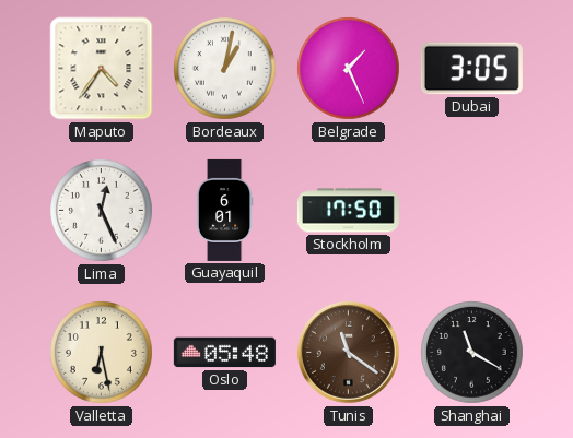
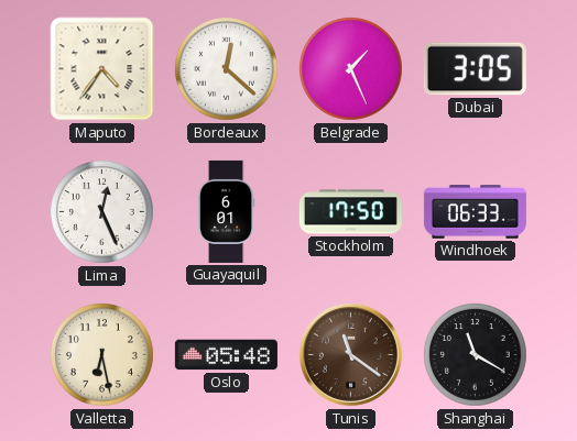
Bordeaux: 1:02 -> 12:22
Windhoek: none -> 06:33
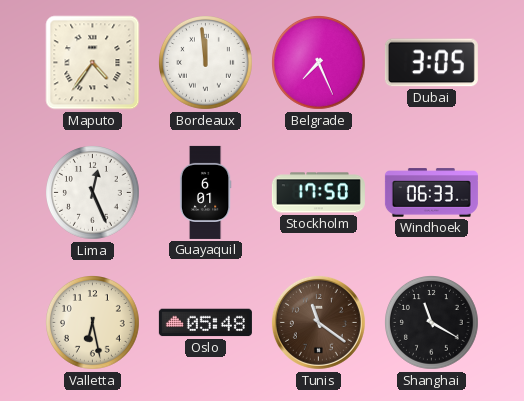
Bordeaux: 12:22 -> 11:59
Belgrade: 1:26 -> 7:26
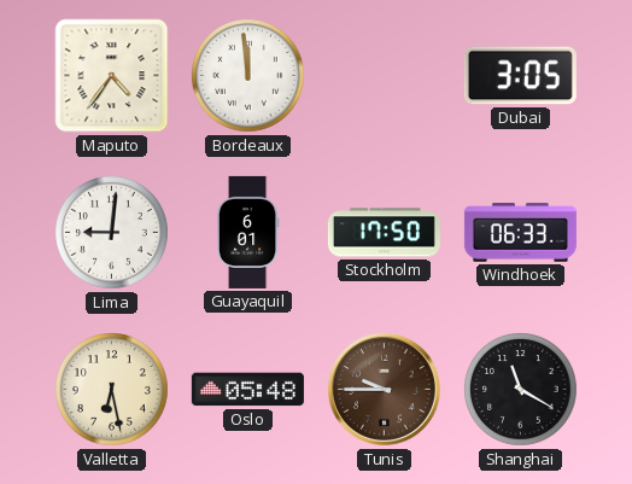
Belgrade: 7:26 -> none
Lima: 12:26 -> 9:01
Tunis: 11:21 -> 9:45
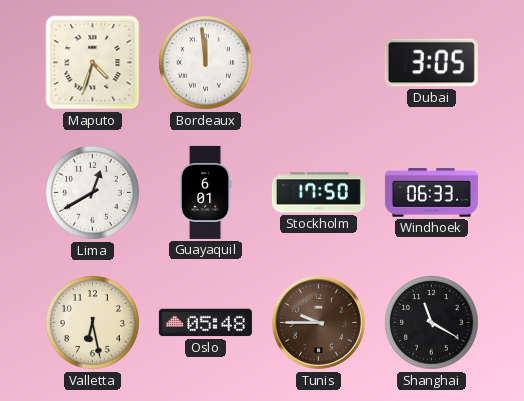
Maputo: 4:36 -> 4:33
Lima: 9:01 -> 12:40
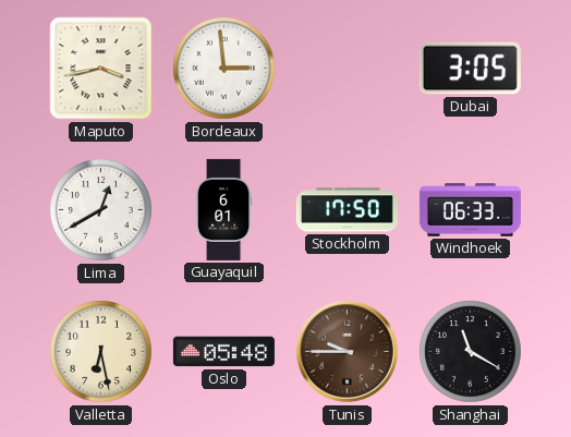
Maputo: 4:33 -> 3:43
Bordeaux: 11:59 -> 2:59
